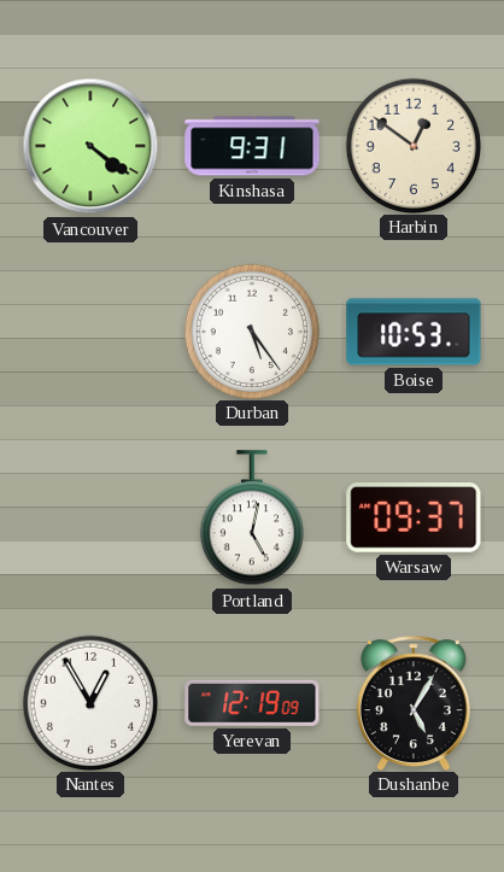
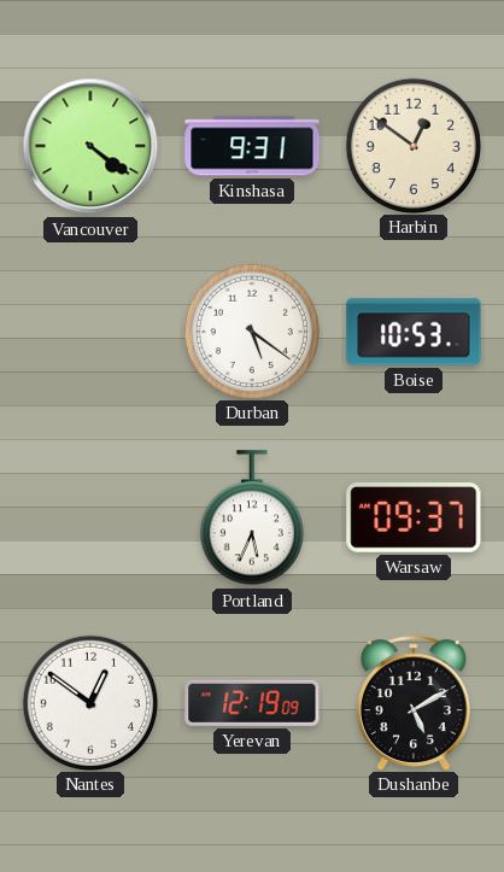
Durban: 5:24 -> 5:21
Portland: 5:02 -> 5:34
Nantes: 12:55 -> 12:51
Dushanbe: 5:05 -> 5:10
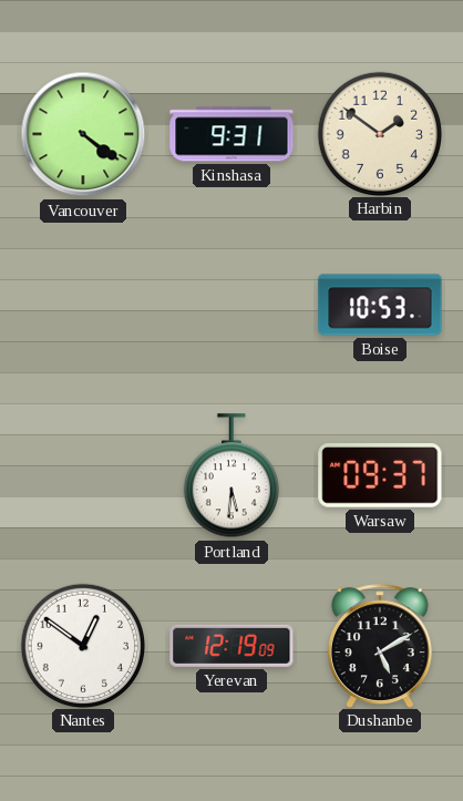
Harbin: 12:51 -> 1:51
Durban: 5:21 -> none
Portland: 5:34 -> 5:31
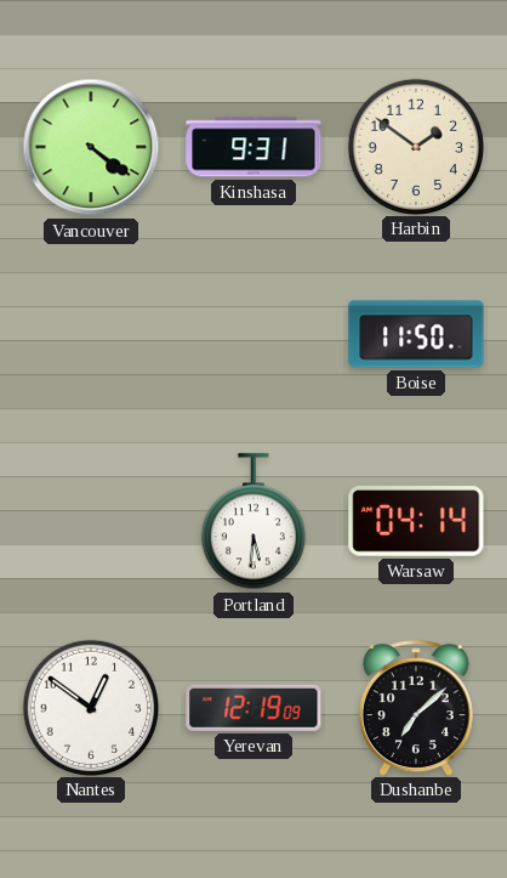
Boise: 10:53 -> 11:50
Warsaw: 09:37 -> 04:14
Dushanbe: 5:10 -> 7:08
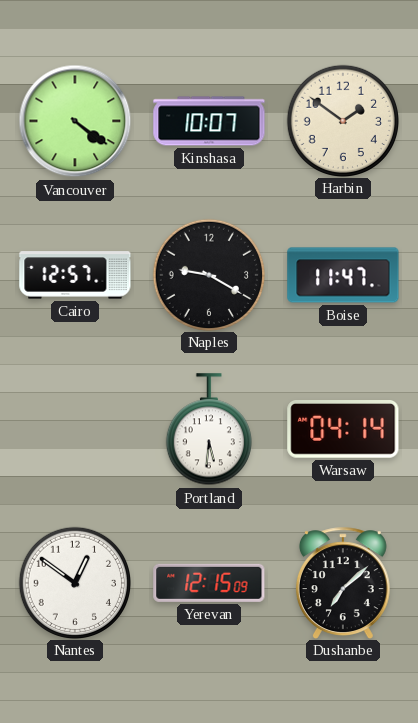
Kinshasa: 9:31 -> 10:07
Cairo: none -> 12:57
Naples: none -> 9:20
Boise: 11:50 -> 11:47
Yerevan: 12:19 -> 12:15
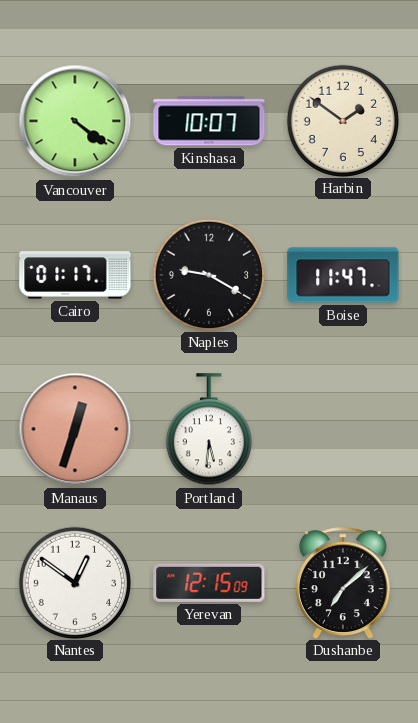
Cairo: 12:57 -> 01:17
Manaus: none -> 12:33
Warsaw: 04:14 -> none
